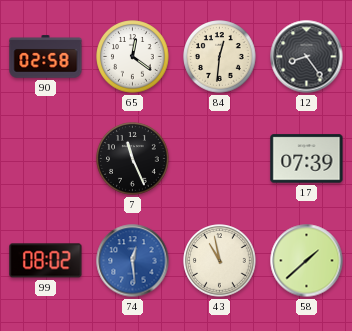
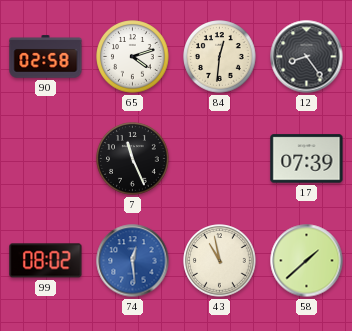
65: 12:21 -> 4:12
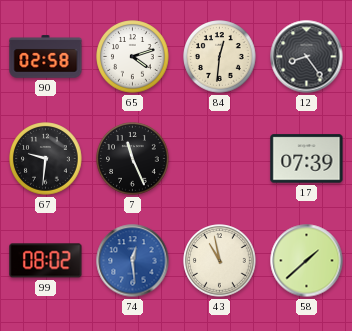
67: none -> 9:31
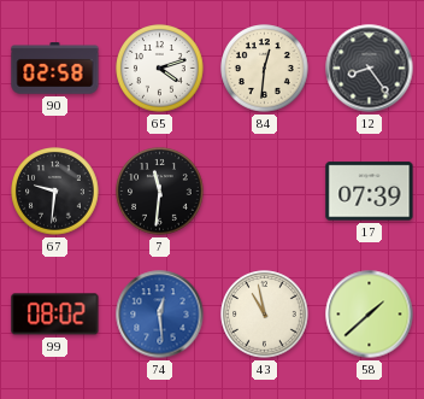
7: 11:26 -> 11:31
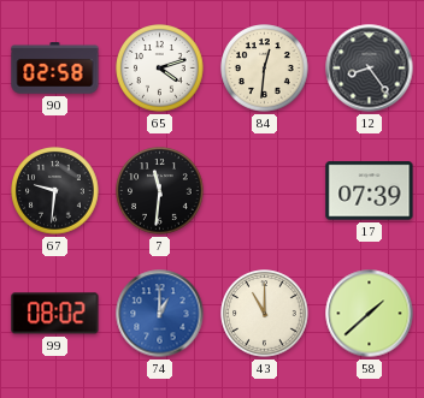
74: 12:29 -> 1:00
43: 10:58 -> 11:00
